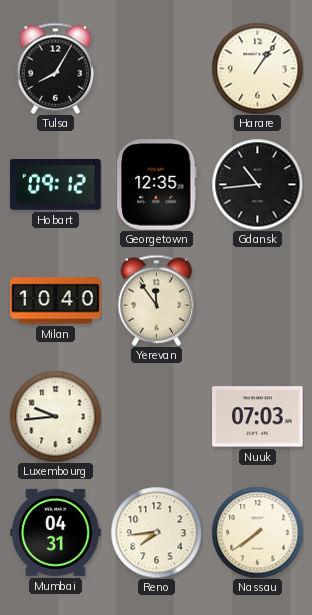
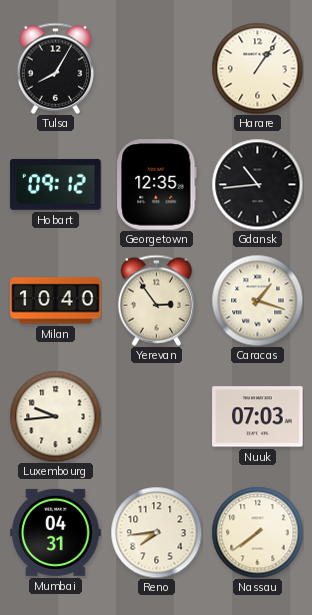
Yerevan: 11:54 -> 2:54
Caracas: none -> 1:18
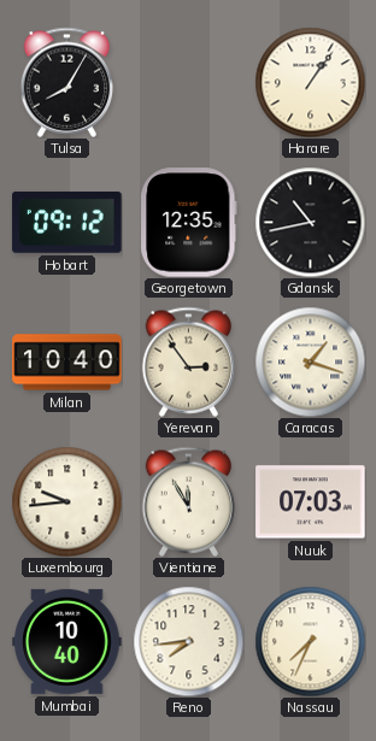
Gdansk: 10:44 -> 10:43
Vientiane: none -> 11:55
Mumbai: 04:31 -> 10:40
Nassau: 7:39 -> 7:34
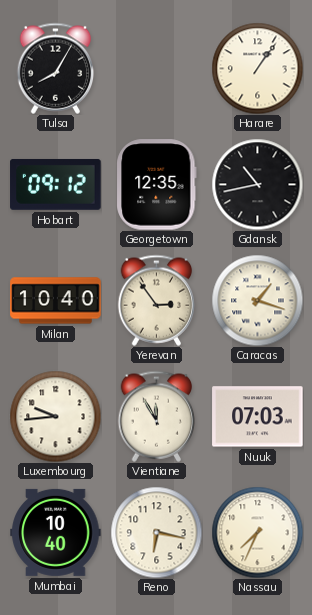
Reno: 7:44 -> 6:17
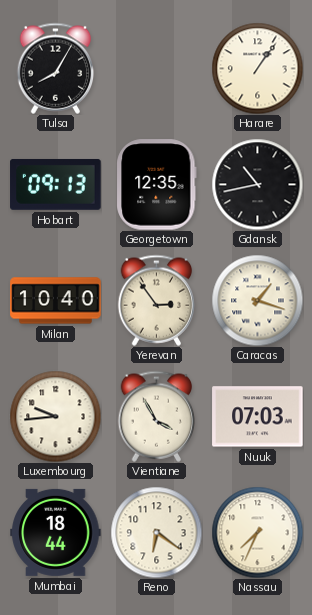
Hobart: 09:12 -> 09:13
Vientiane: 11:55 -> 3:55
Mumbai: 10:40 -> 18:44
Reno: 6:17 -> 6:21
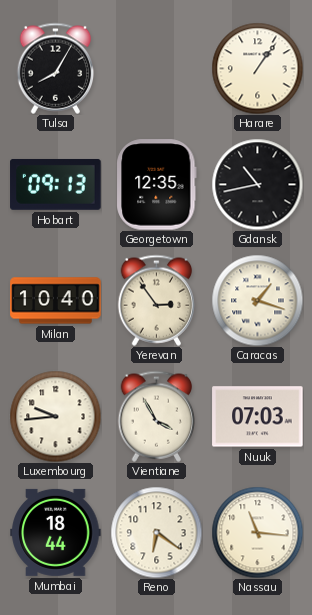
Nassau: 7:34 -> 11:16
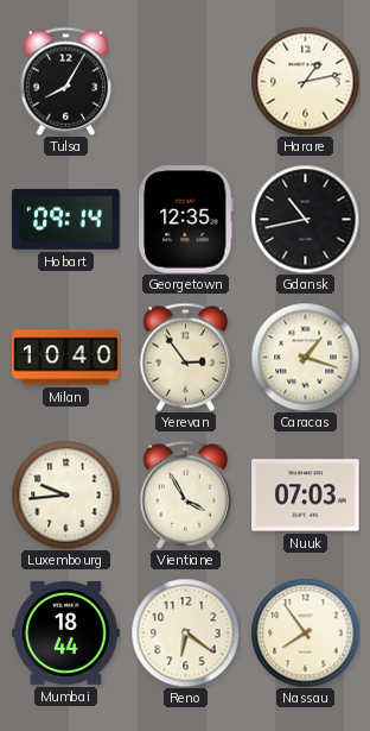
Harare: 1:06 -> 1:13
Hobart: 09:13 -> 09:14
Nassau: 11:16 -> 7:54
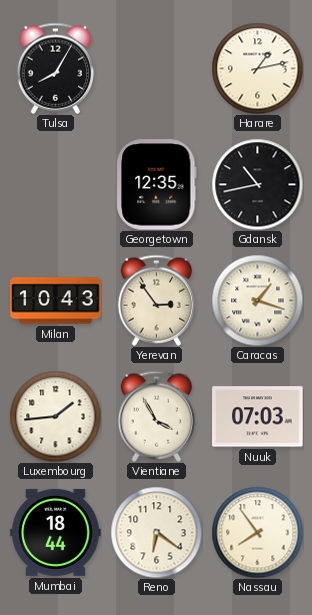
Hobart: 09:14 -> none
Milan: 10:40 -> 10:43
Luxembourg: 9:44 -> 1:44
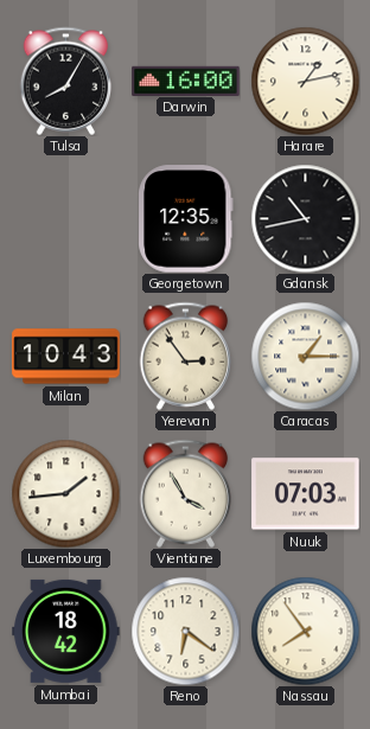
Darwin: none -> 16:00
Caracas: 1:18 -> 1:15
Mumbai: 18:44 -> 18:42
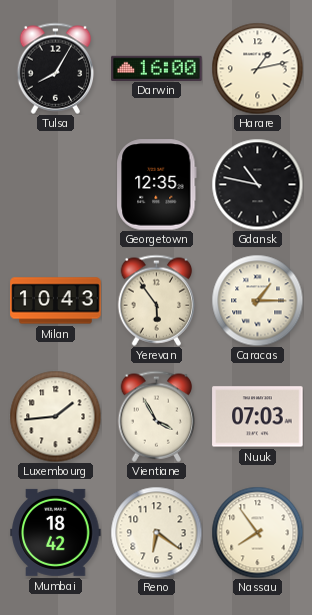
Gdansk: 10:43 -> 10:47
Yerevan: 2:54 -> 5:54
